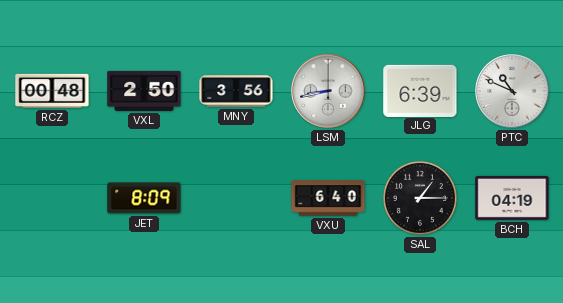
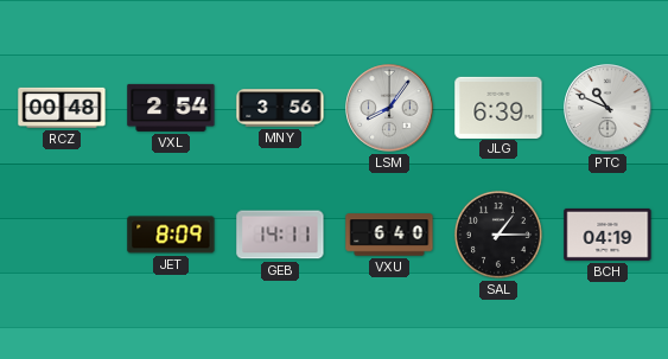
VXL: 2:50 -> 2:54
LSM: 8:43 -> 8:06
GEB: none -> 14:11
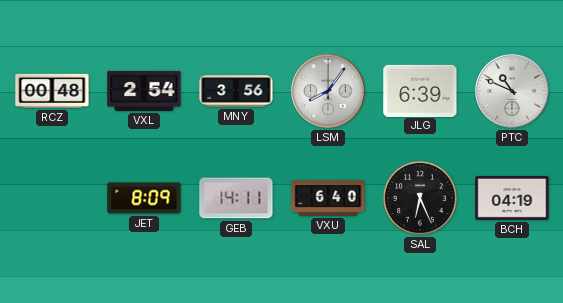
SAL: 1:15 -> 6:26
